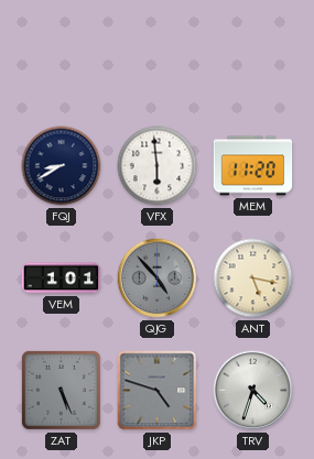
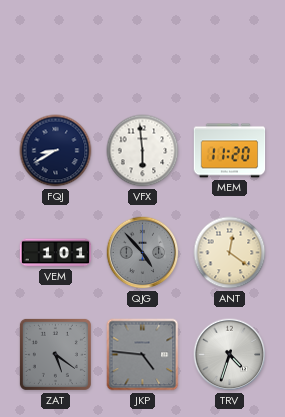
ANT: 5:17 -> 12:21
ZAT: 5:26 -> 5:21
JKP: 4:48 -> 4:46
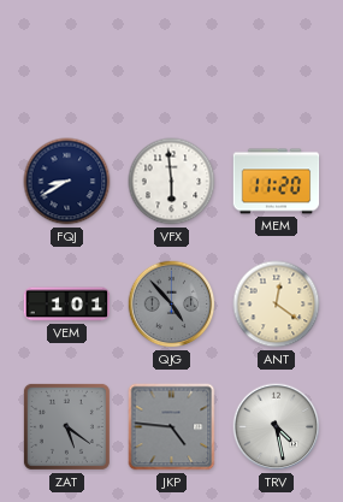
TRV: 4:33 -> 4:28
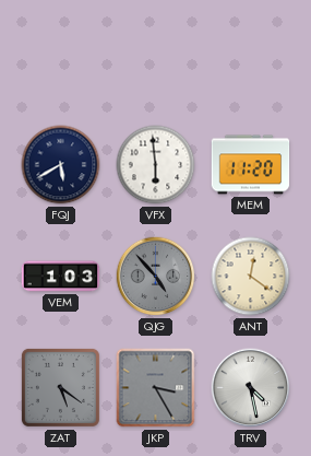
FQJ: 8:40 -> 5:40
VEM: 1:01 -> 1:03
JKP: 4:46 -> 3:25
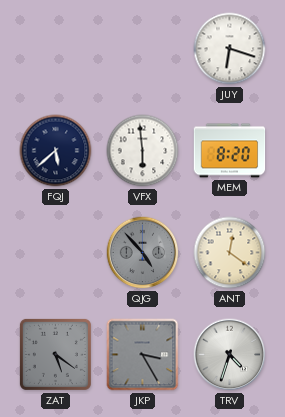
JUY: none -> 6:18
FQJ: 5:40 -> 5:38
MEM: 11:20 -> 8:20
VEM: 1:03 -> none
TRV: 4:28 -> 4:33
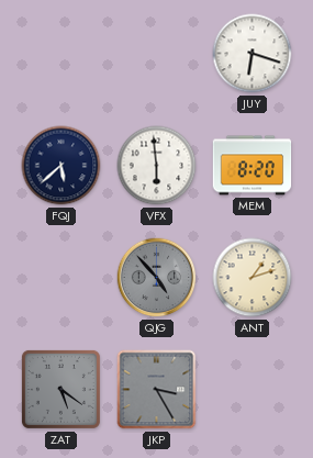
ANT: 12:21 -> 1:12
TRV: 4:33 -> none
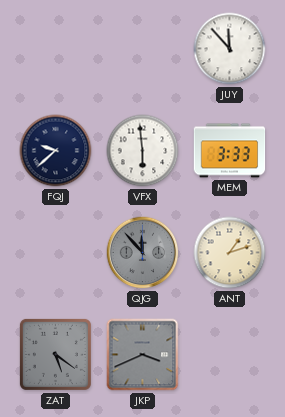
JUY: 6:18 -> 11:53
FQJ: 5:38 -> 9:38
MEM: 8:20 -> 3:33
QJG: 4:53 -> 11:53
JKP: 3:25 -> 3:41
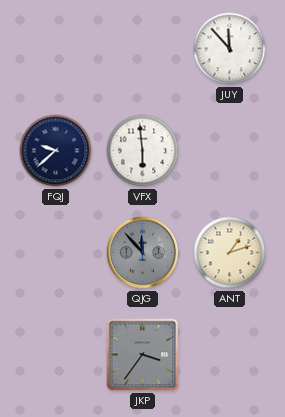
MEM: 3:33 -> none
ZAT: 5:21 -> none
JKP: 3:41 -> 3:36
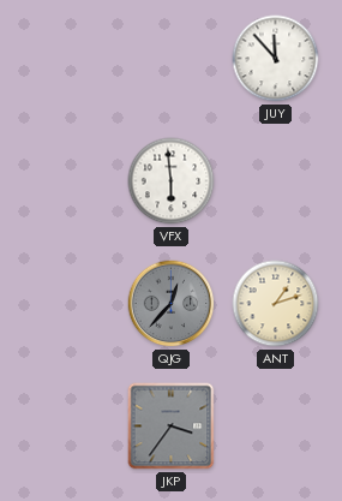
FQJ: 9:38 -> none
QJG: 11:53 -> 12:37
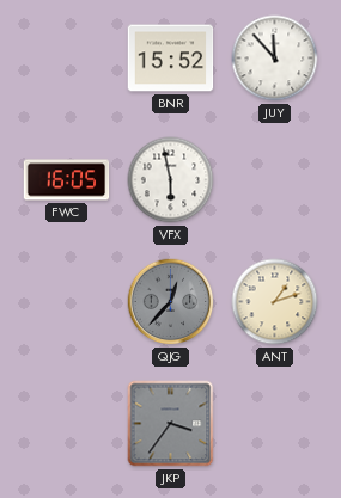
BNR: none -> 15:52
FWC: none -> 16:05
VFX: 5:59 -> 5:58
